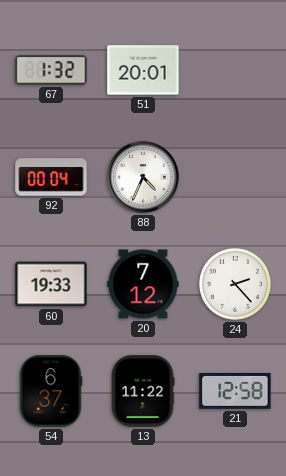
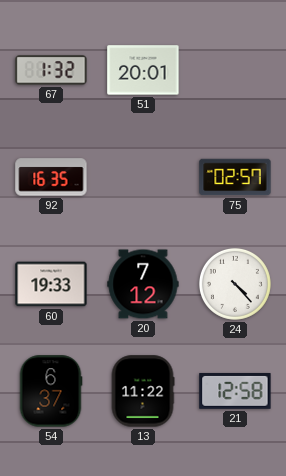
92: 00:04 -> 16:35
88: 4:34 -> none
75: none -> 02:57
24: 2:23 -> 4:23
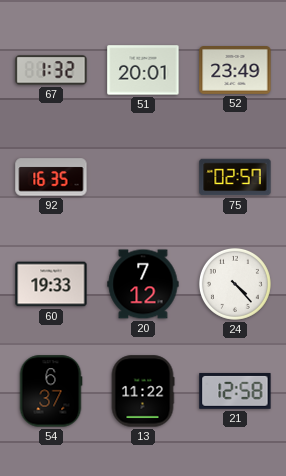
52: none -> 23:49
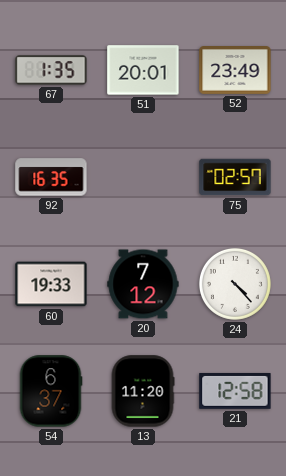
67: 1:32 -> 1:35
13: 11:22 -> 11:20
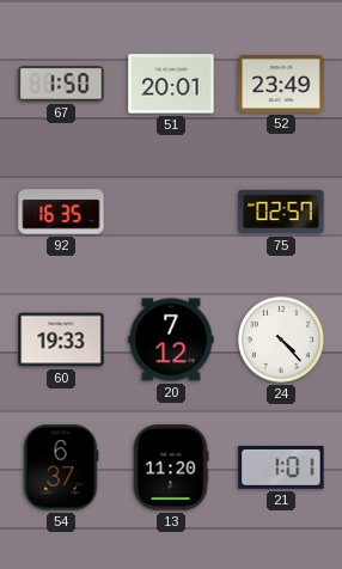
67: 1:35 -> 1:50
21: 12:58 -> 1:01
